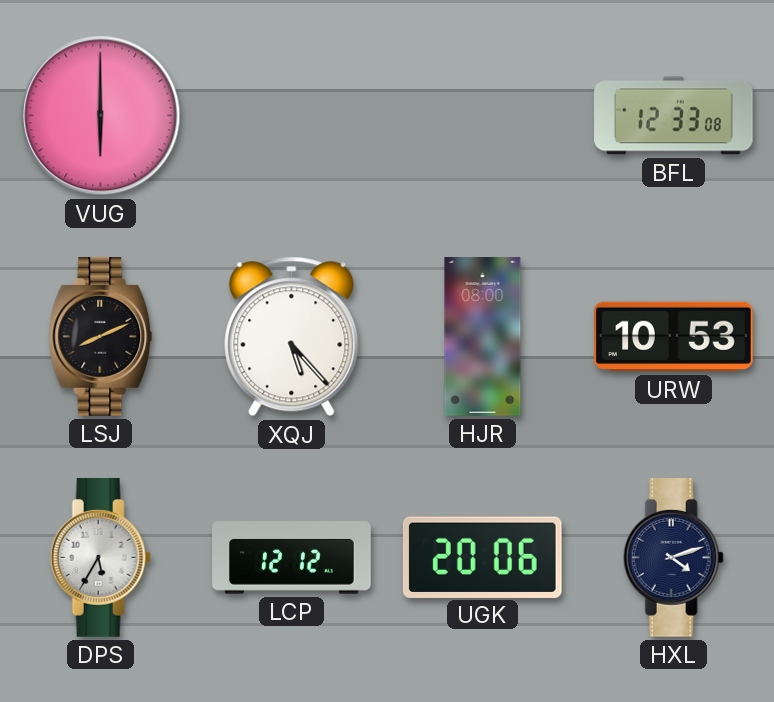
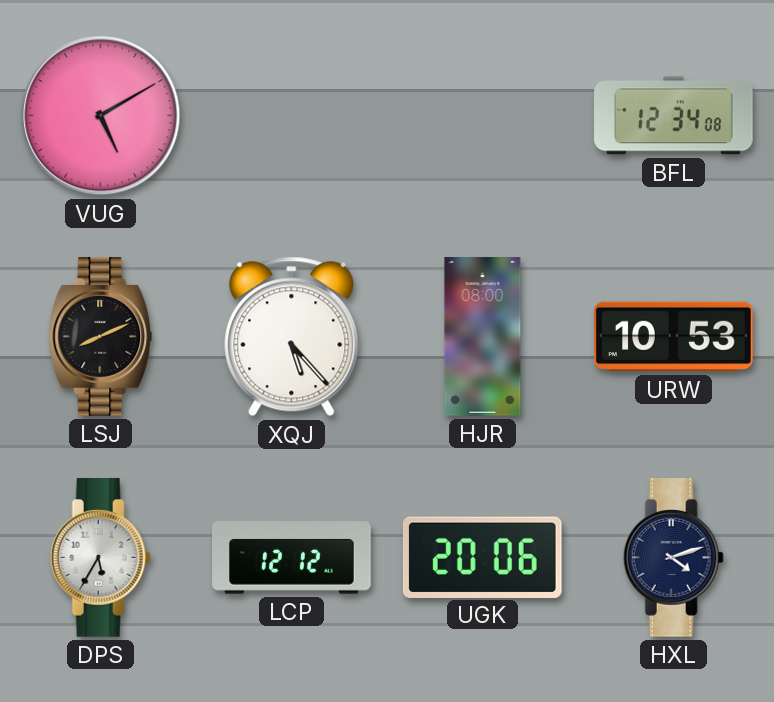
VUG: 6:00 -> 5:10
BFL: 12:33 -> 12:34
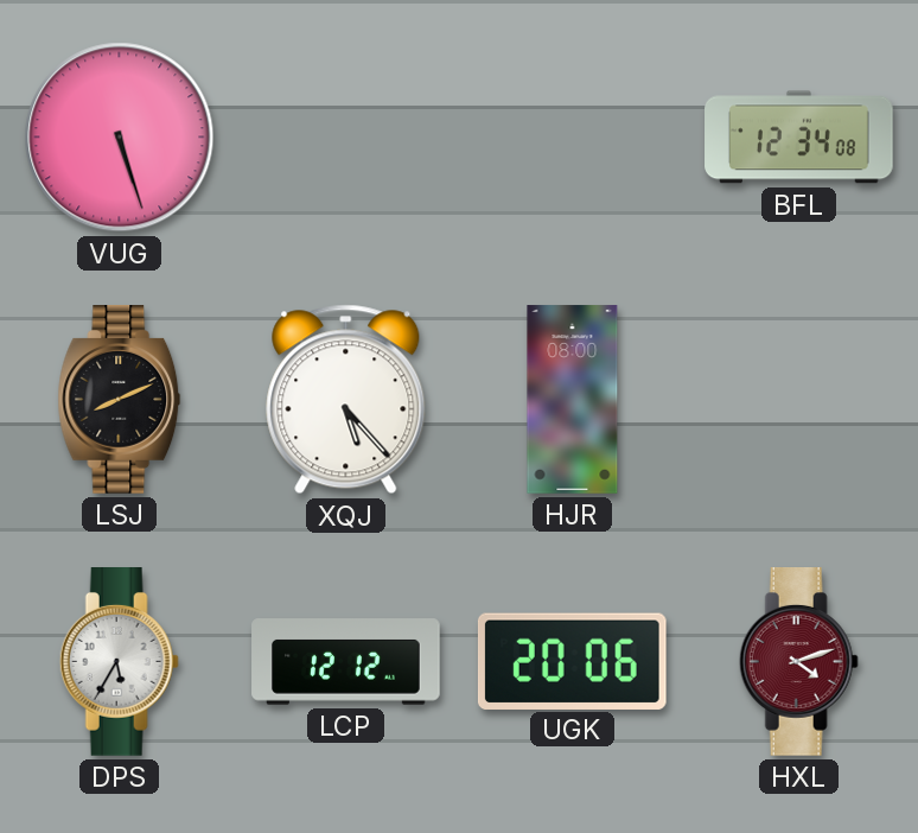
VUG: 5:10 -> 5:27
URW: 10:53 -> none
HXL dial: navy -> burgundy
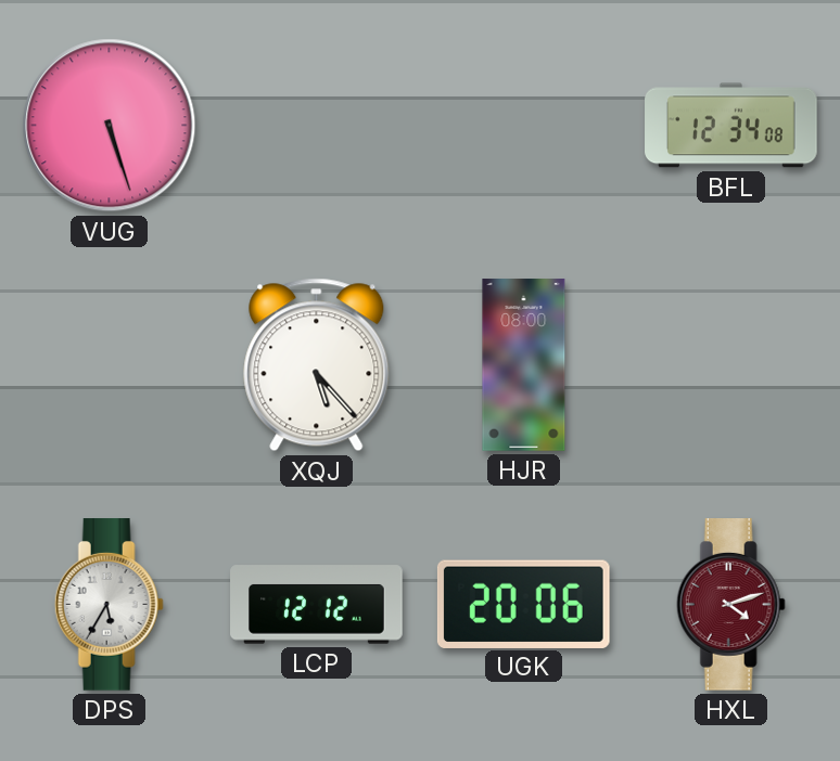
LSJ: 8:11 -> none
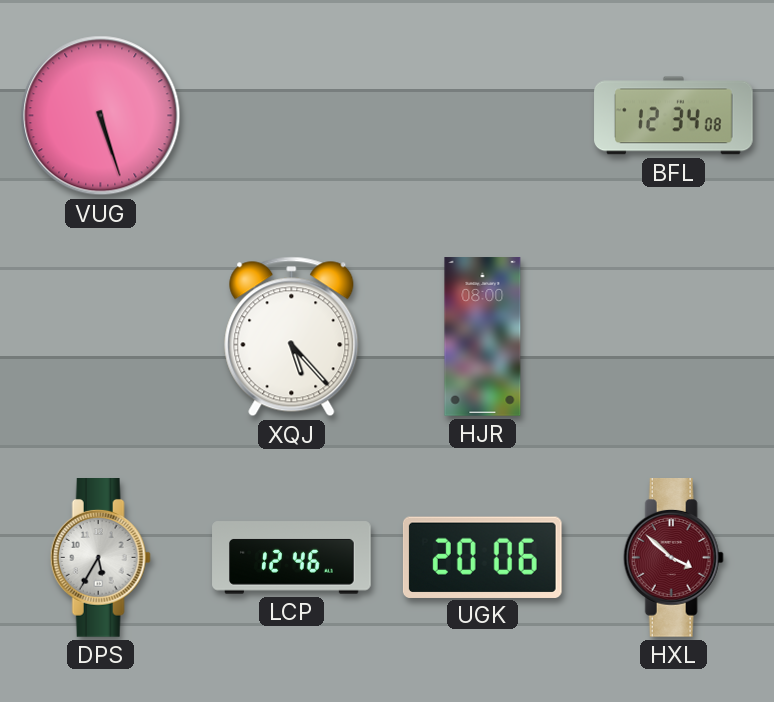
LCP: 12:12 -> 12:46
HXL: 4:12 -> 3:52
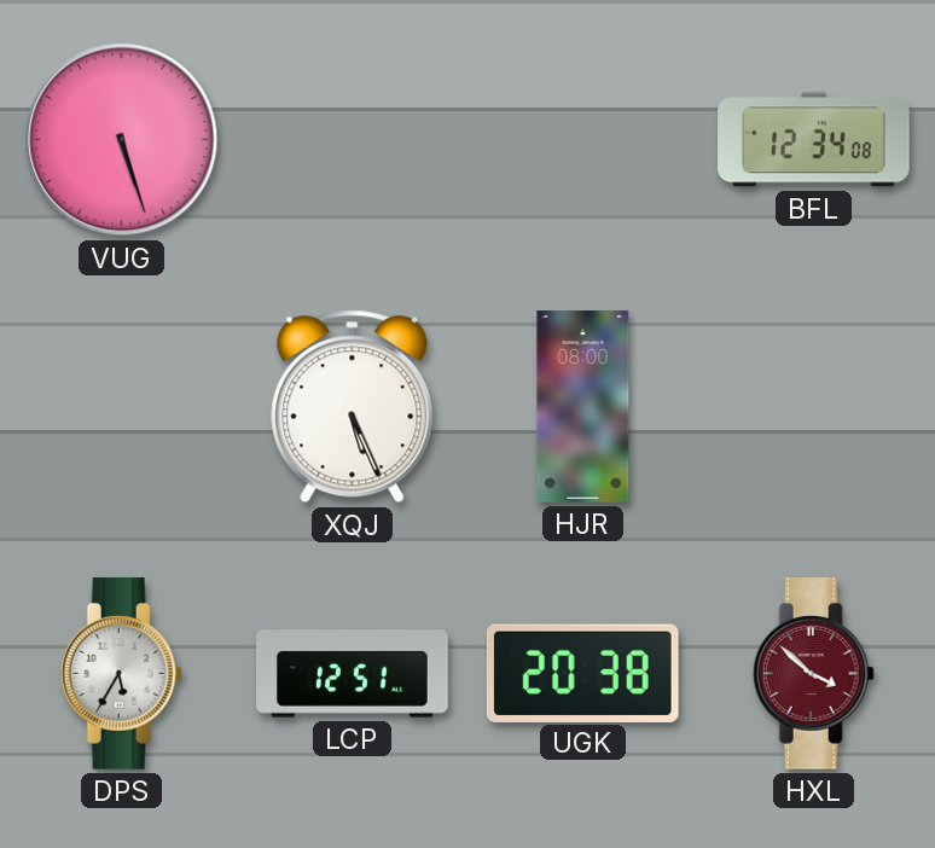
XQJ: 5:23 -> 5:26
LCP: 12:46 -> 12:51
UGK: 20:06 -> 20:38
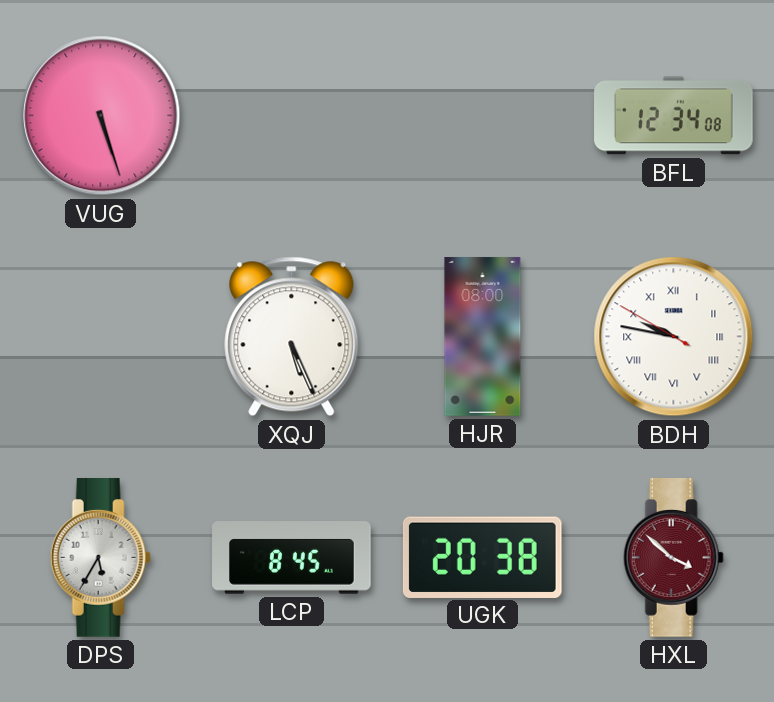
BDH: none -> 9:46
LCP: 12:51 -> 8:45
